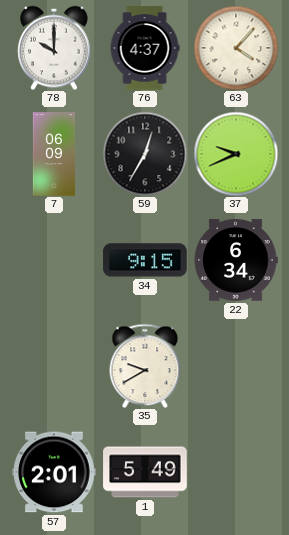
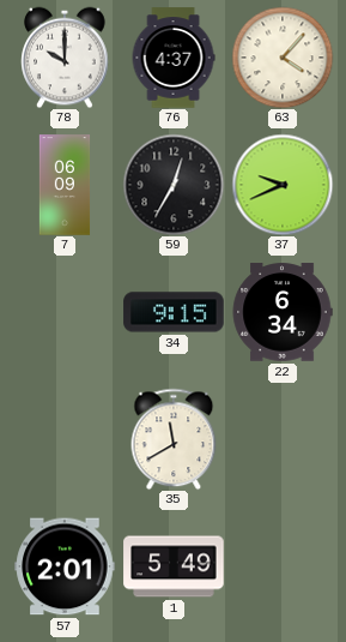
35: 9:40 -> 11:40
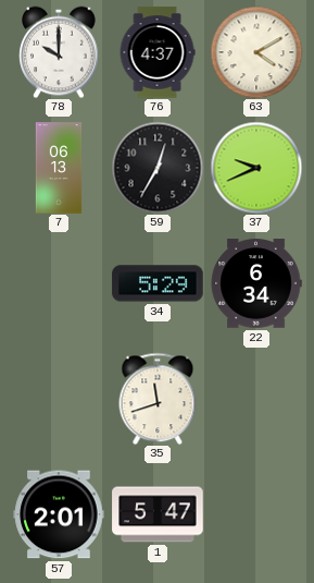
63: 4:07 -> 4:10
7: 06:09 -> 06:13
34: 9:15 -> 5:29
35: 11:40 -> 11:42
1: 5:49 -> 5:47
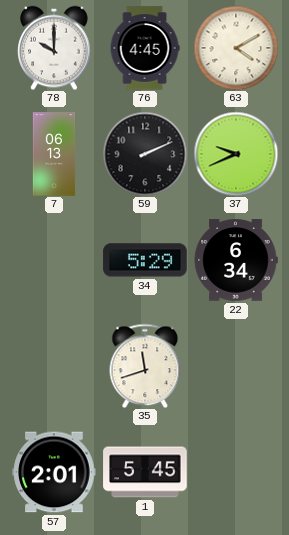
76: 4:37 -> 4:45
59: 12:35 -> 2:11
1: 5:47 -> 5:45
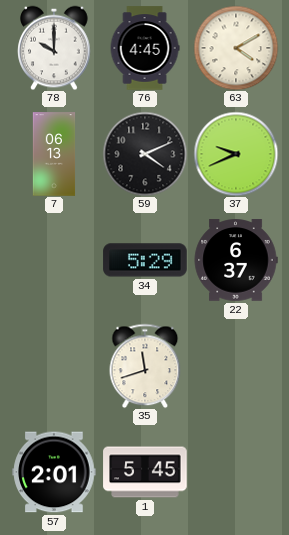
59: 2:11 -> 4:11
22: 6:34 -> 6:37
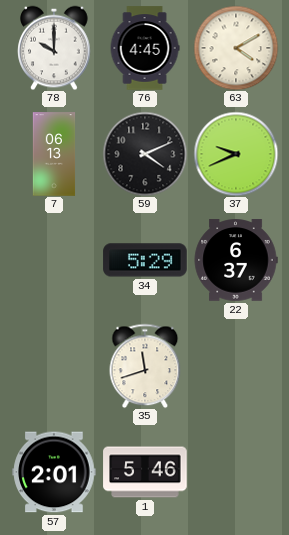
1: 5:45 -> 5:46
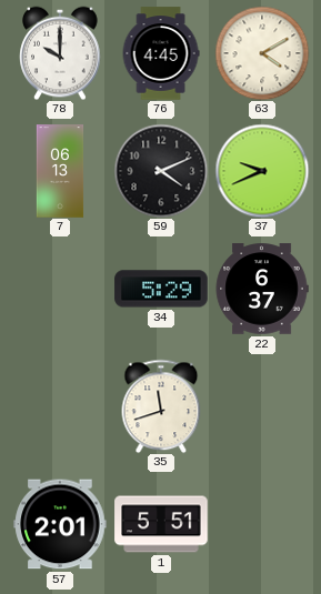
1: 5:46 -> 5:51
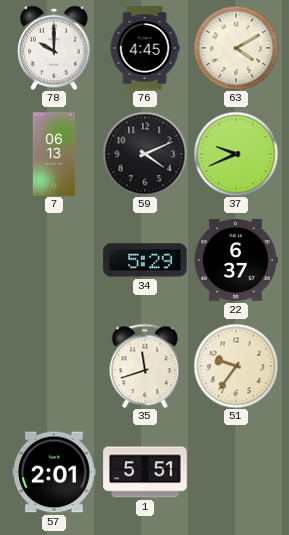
51: none -> 9:36
